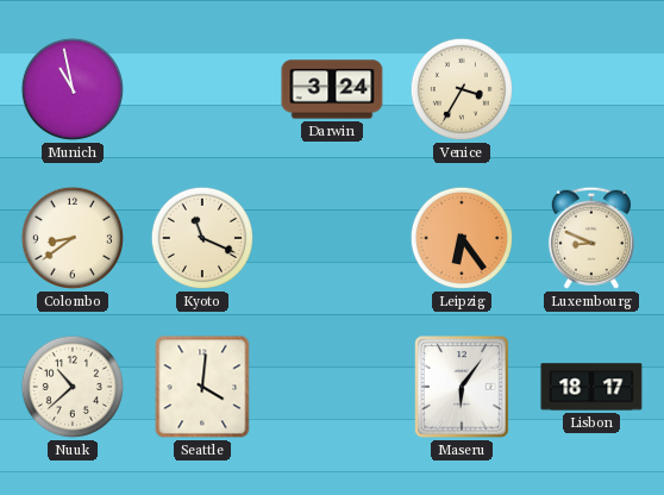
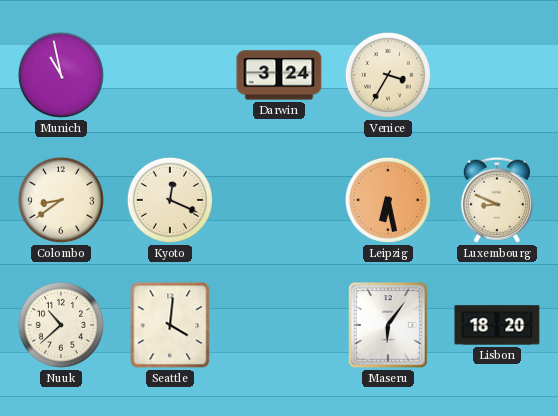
Kyoto: 11:19 -> 12:19
Leipzig: 6:24 -> 6:28
Lisbon: 18:17 -> 18:20
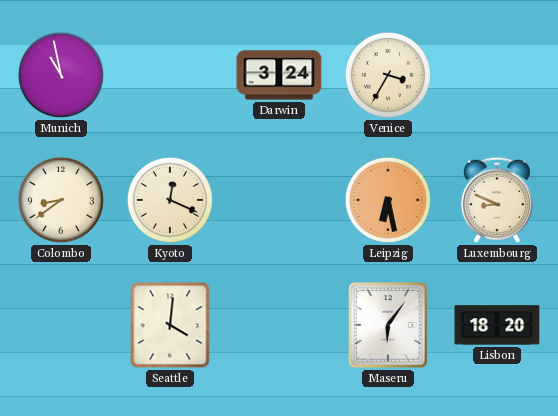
Nuuk: 10:38 -> none
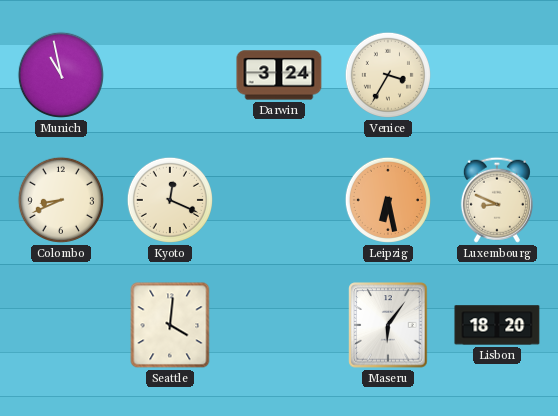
Colombo: 8:39 -> 8:41
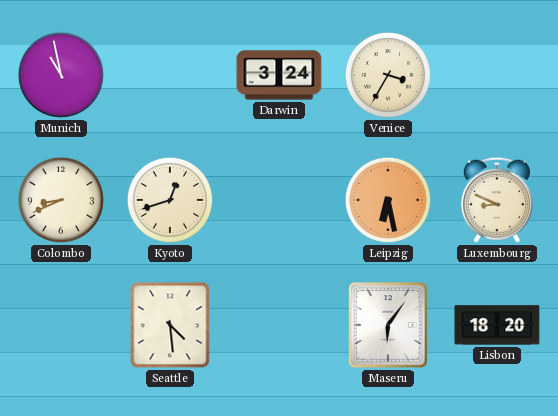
Kyoto: 12:19 -> 12:42
Seattle: 4:01 -> 4:29
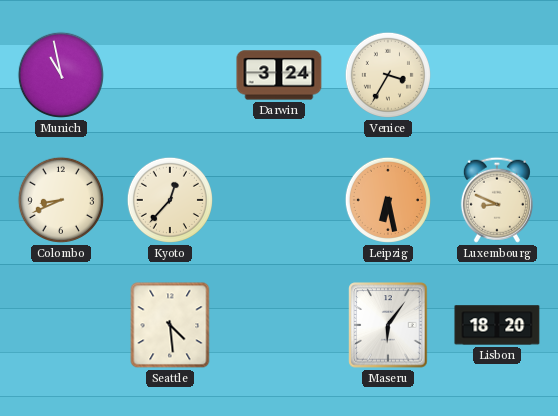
Kyoto: 12:42 -> 12:37
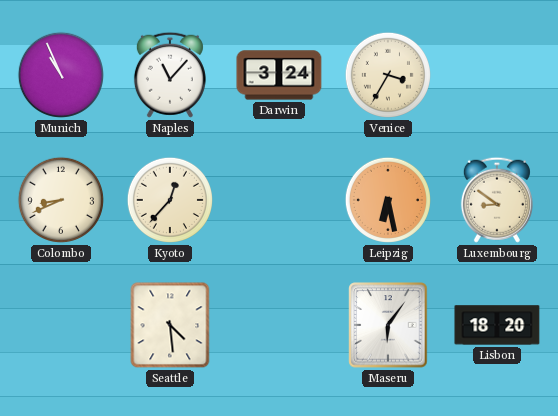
Munich: 10:58 -> 10:56
Naples: none -> 11:07
Luxembourg: 8:49 -> 8:51
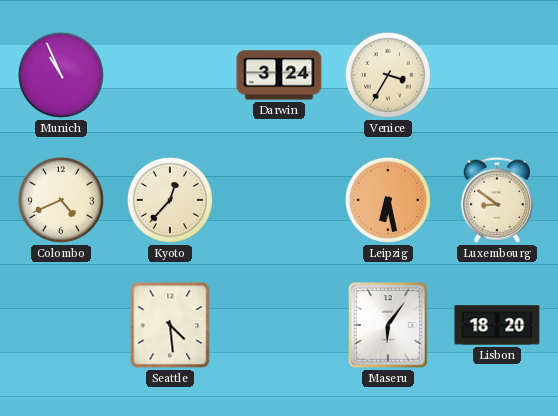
Naples: 11:07 -> none
Colombo: 8:41 -> 4:41
